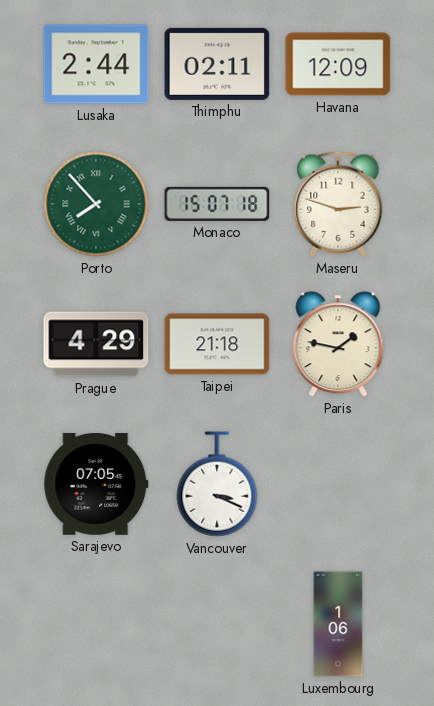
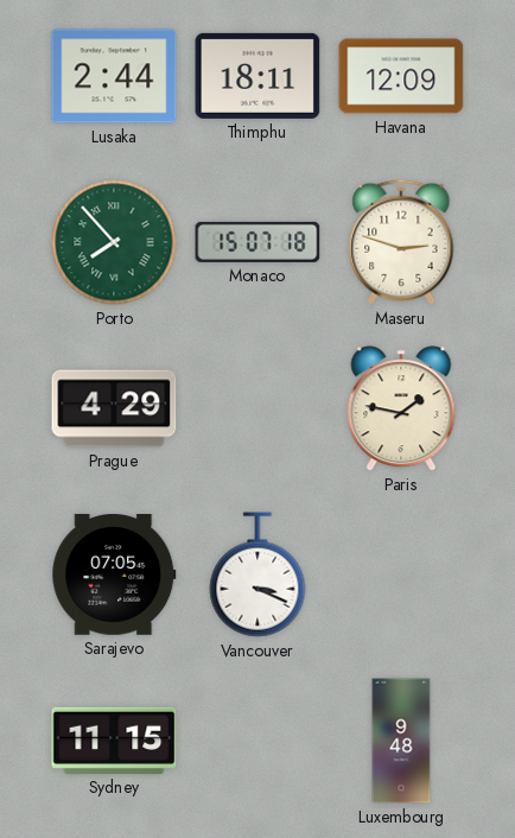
Thimphu: 02:11 -> 18:11
Taipei: 21:18 -> none
Sydney: none -> 11:15
Luxembourg: 1:06 -> 9:48
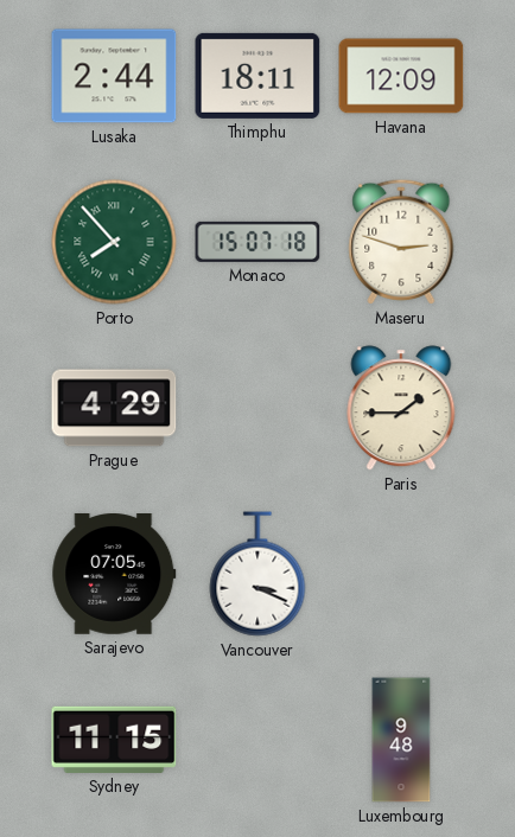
Paris: 1:47 -> 1:45
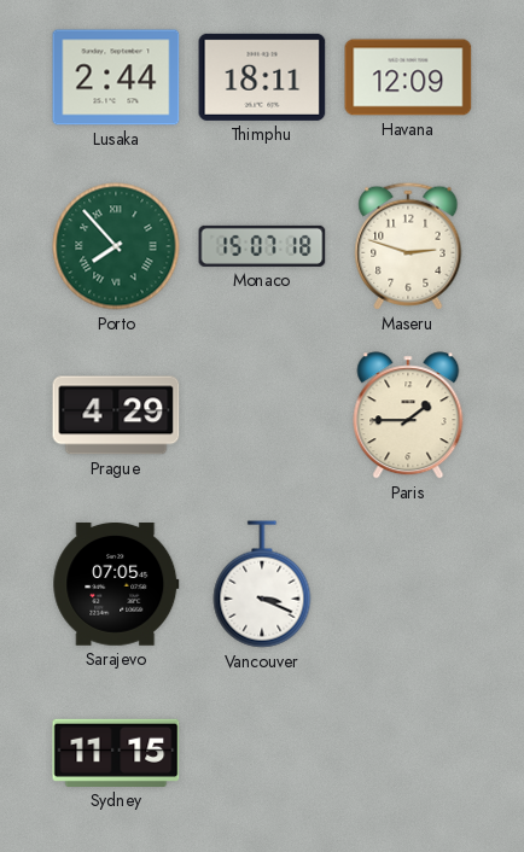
Luxembourg: 9:48 -> none
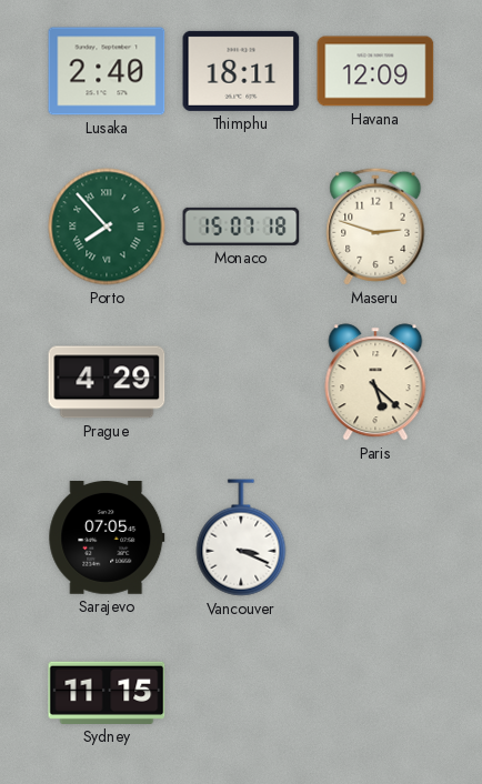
Lusaka: 2:44 -> 2:40
Paris: 1:45 -> 5:22
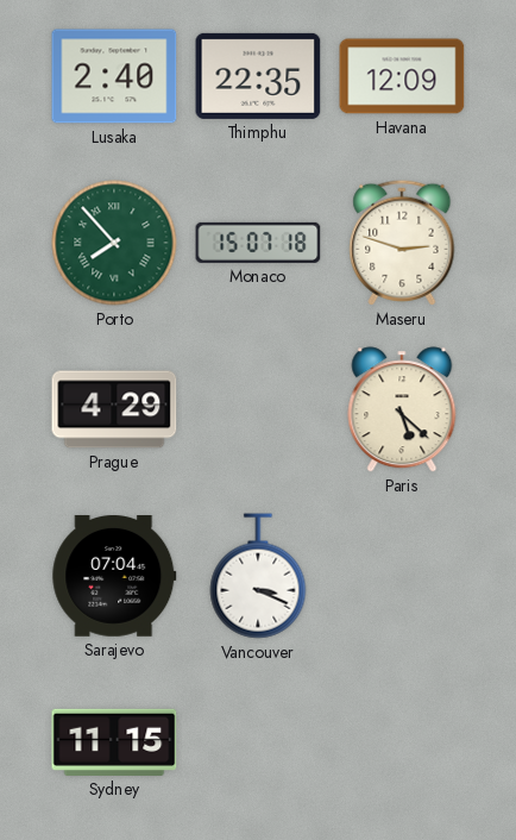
Thimphu: 18:11 -> 22:35
Sarajevo: 07:05 -> 07:04
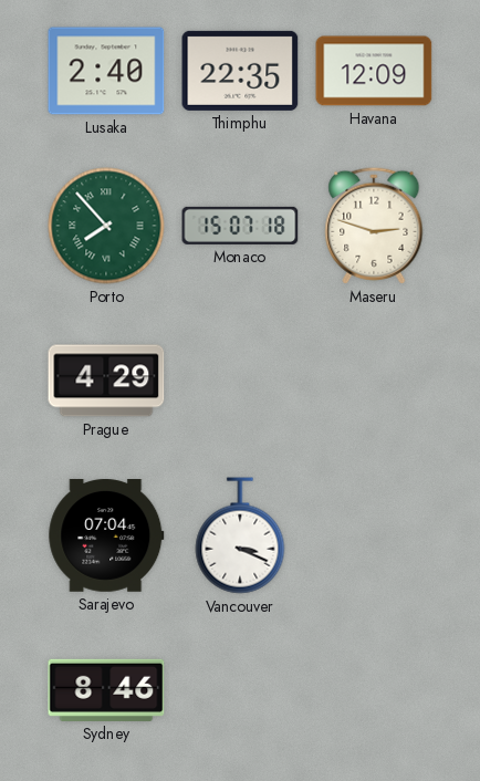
Paris: 5:22 -> none
Sydney: 11:15 -> 8:46
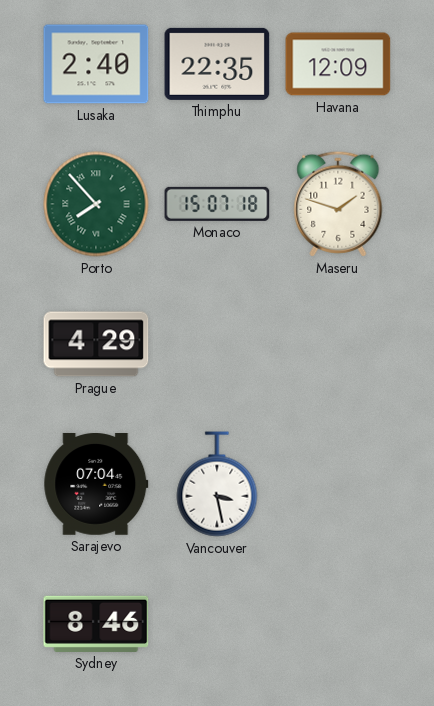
Maseru: 2:48 -> 1:48
Vancouver: 3:19 -> 3:28
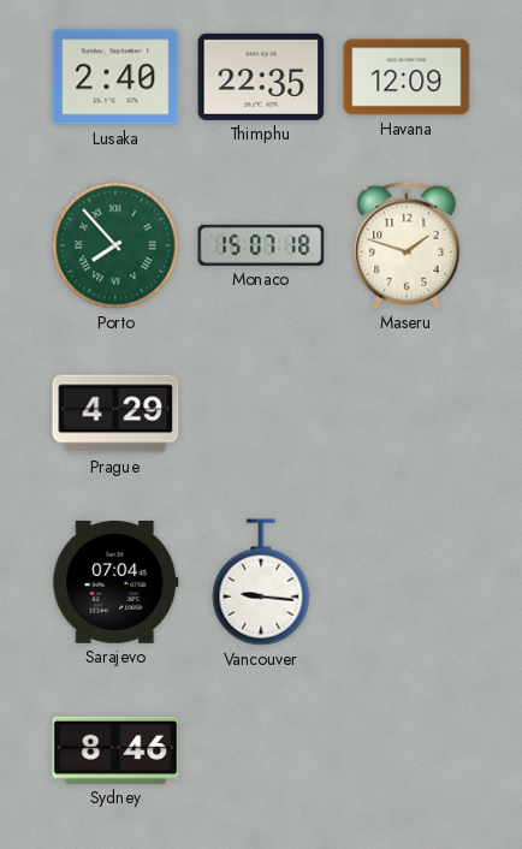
Vancouver: 3:28 -> 9:16
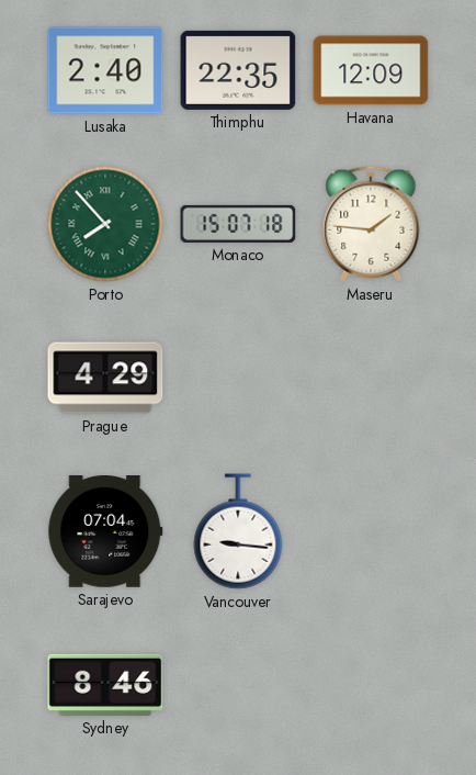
Maseru: 1:48 -> 1:46
